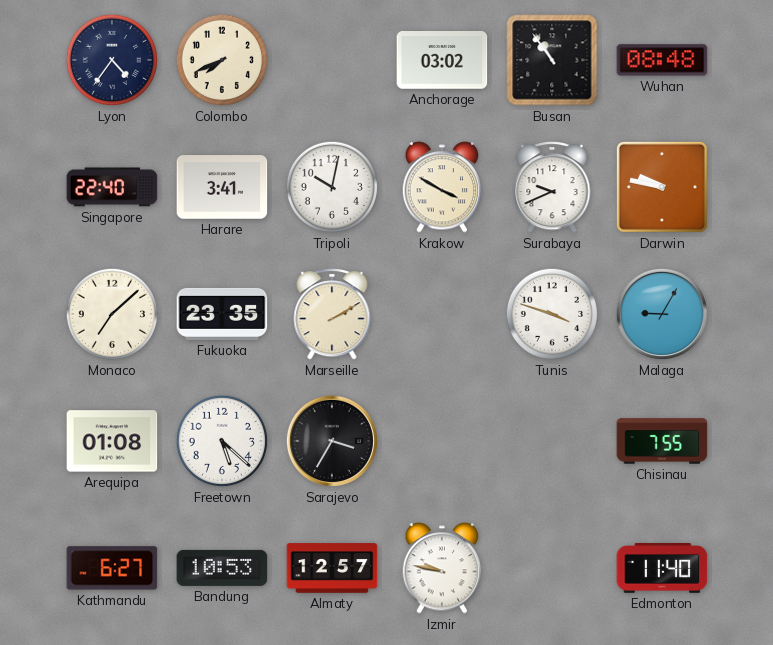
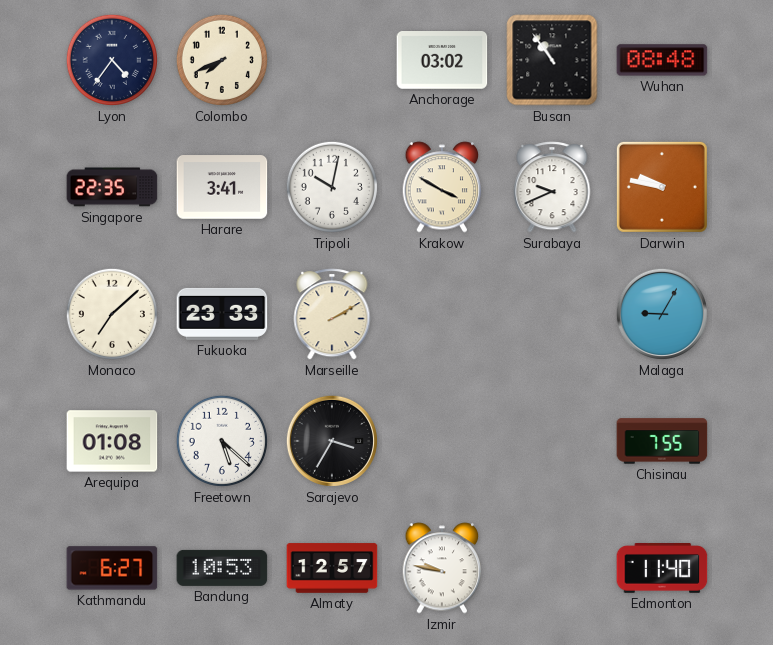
Singapore: 22:40 -> 22:35
Fukuoka: 23:35 -> 23:33
Tunis: 3:48 -> none
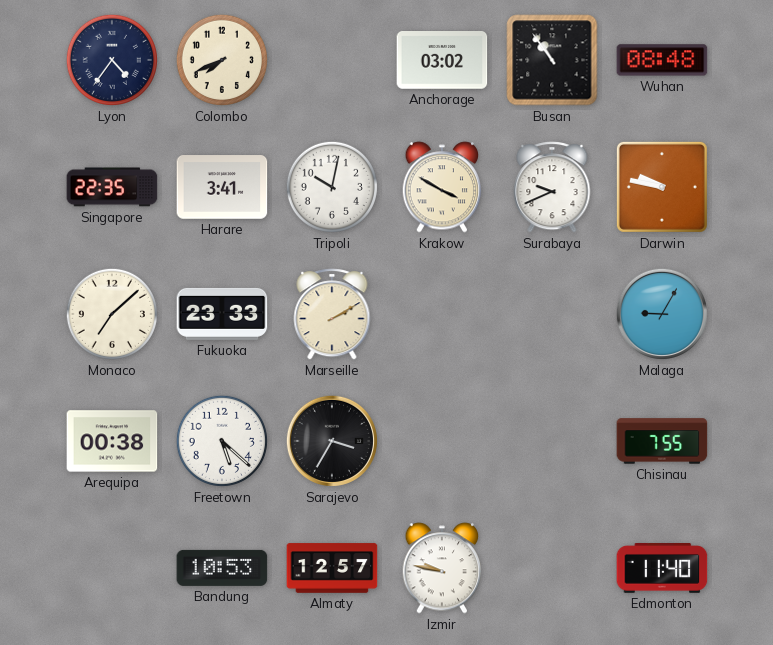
Arequipa: 01:08 -> 00:38
Kathmandu: 6:27 -> none
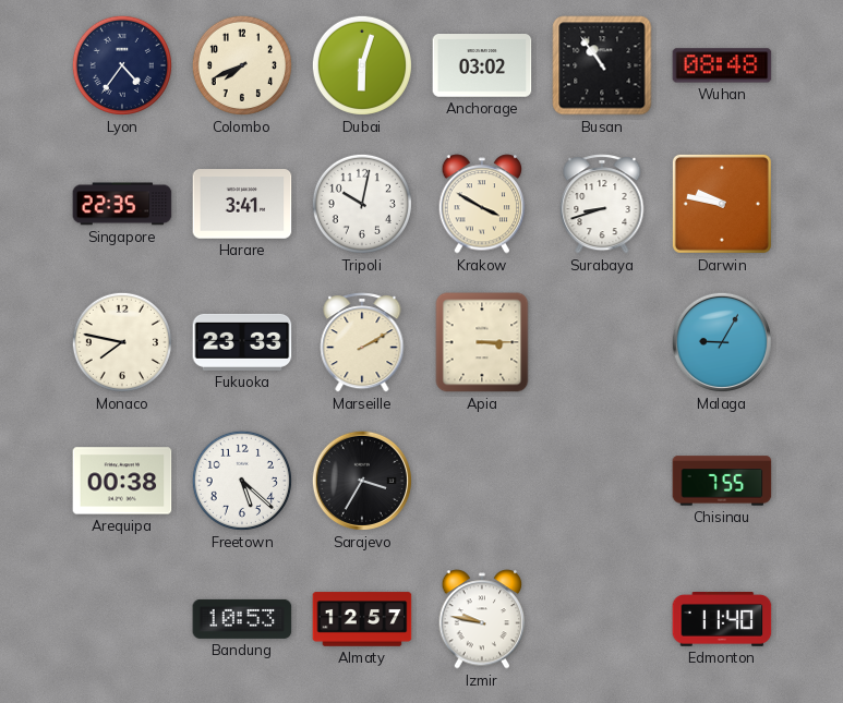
Dubai: none -> 6:03
Surabaya: 9:41 -> 8:42
Monaco: 7:08 -> 7:47
Apia: none -> 3:15
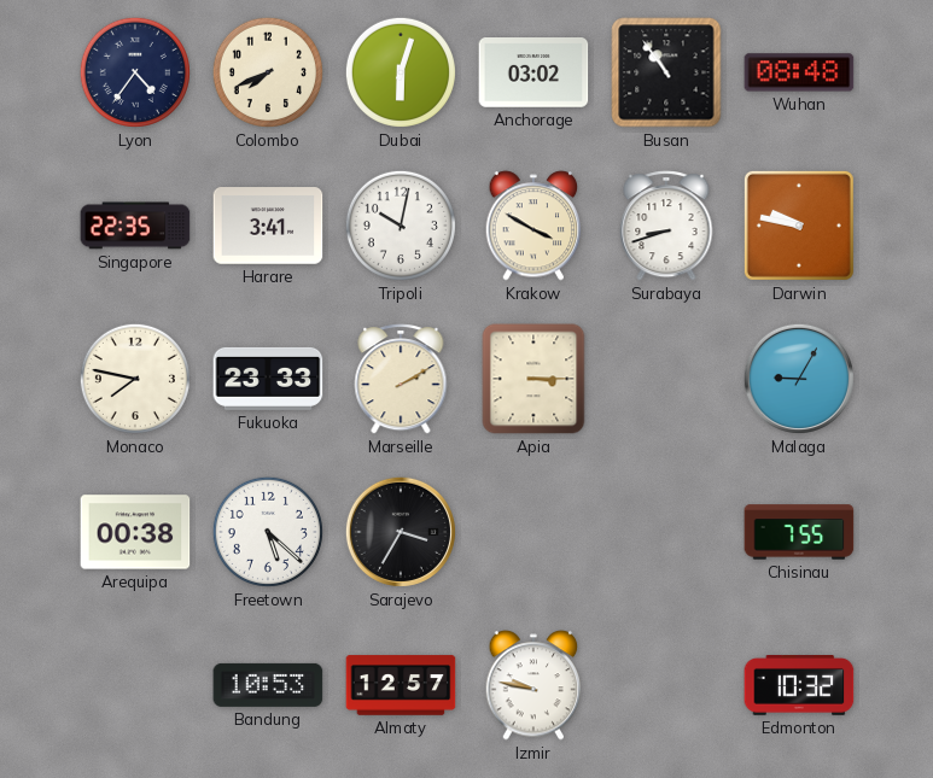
Edmonton: 11:40 -> 10:32
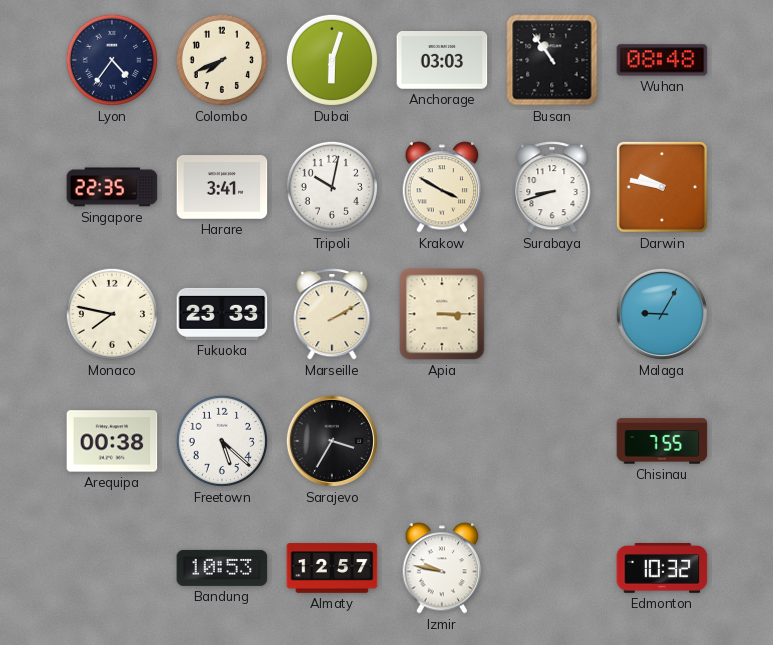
Anchorage: 03:02 -> 03:03
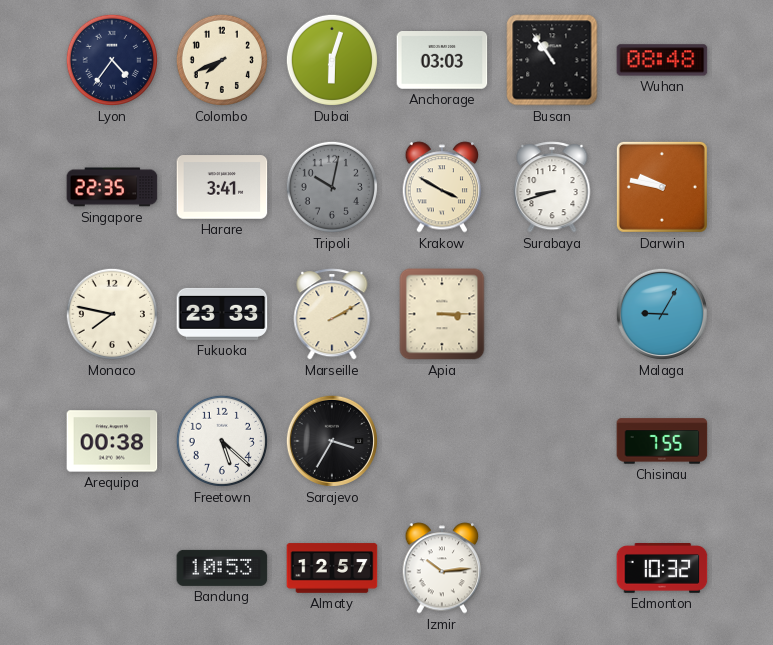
Tripoli dial: white -> grey
Izmir: 9:47 -> 10:14
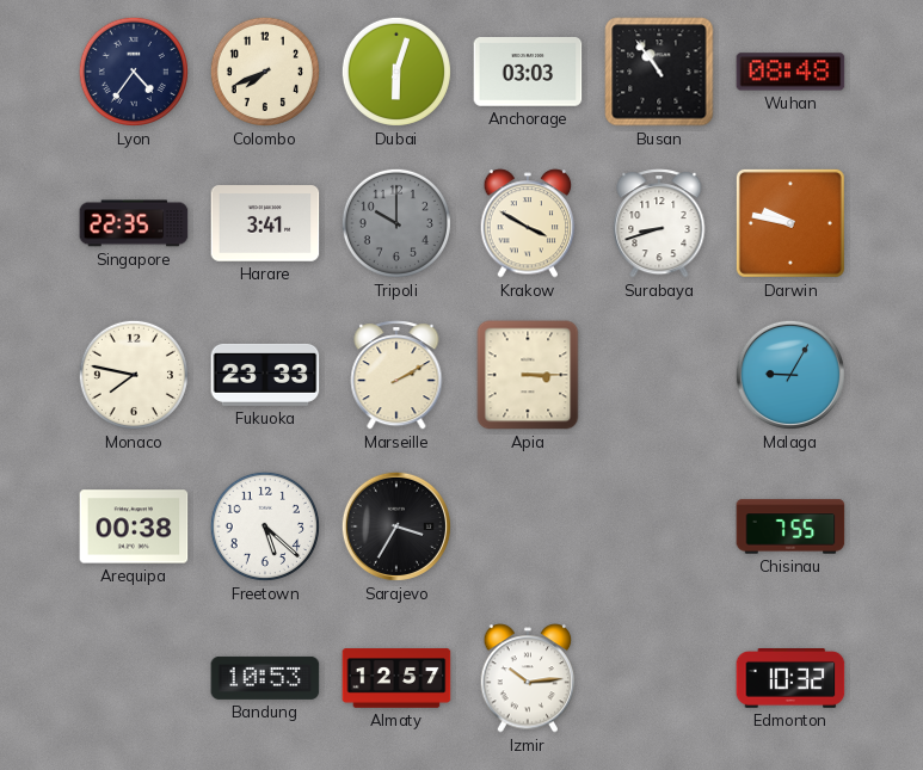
Tripoli: 10:02 -> 10:00
